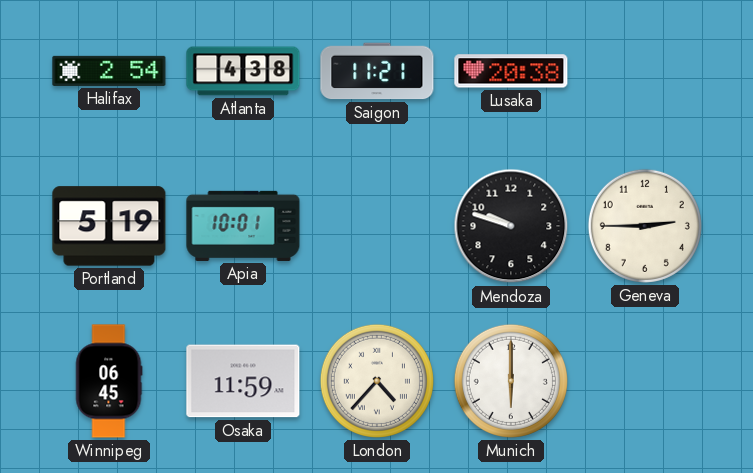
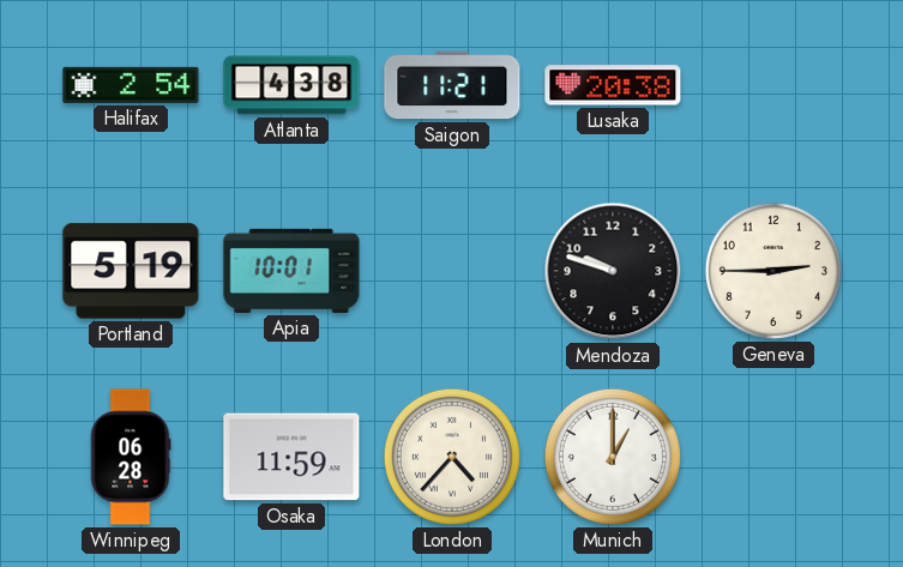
Winnipeg: 06:45 -> 06:28
Munich: 6:00 -> 1:00
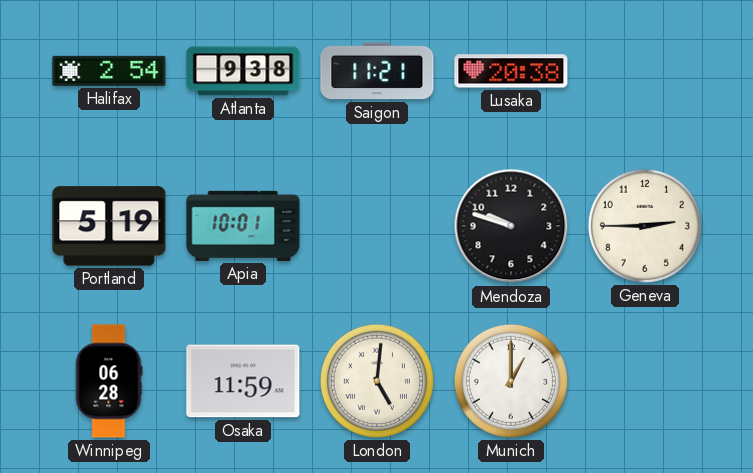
Atlanta: 4:38 -> 9:38
London: 4:37 -> 5:01
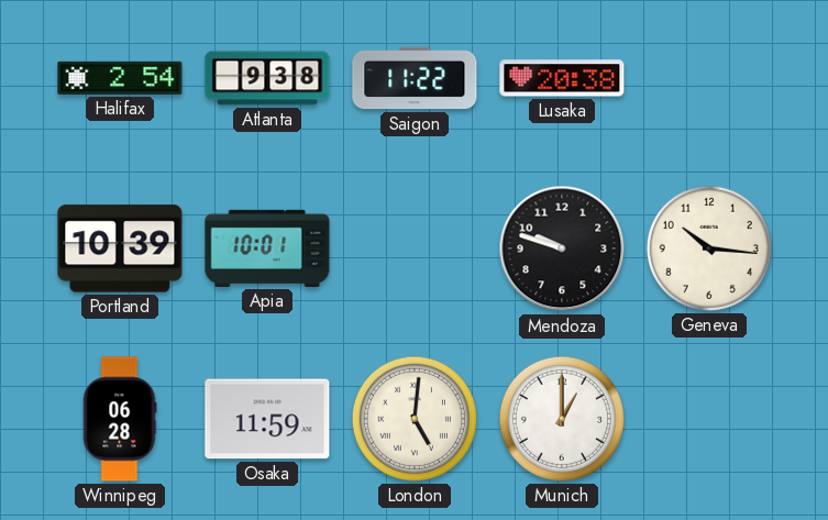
Saigon: 11:21 -> 11:22
Portland: 5:19 -> 10:39
Geneva: 2:45 -> 10:16
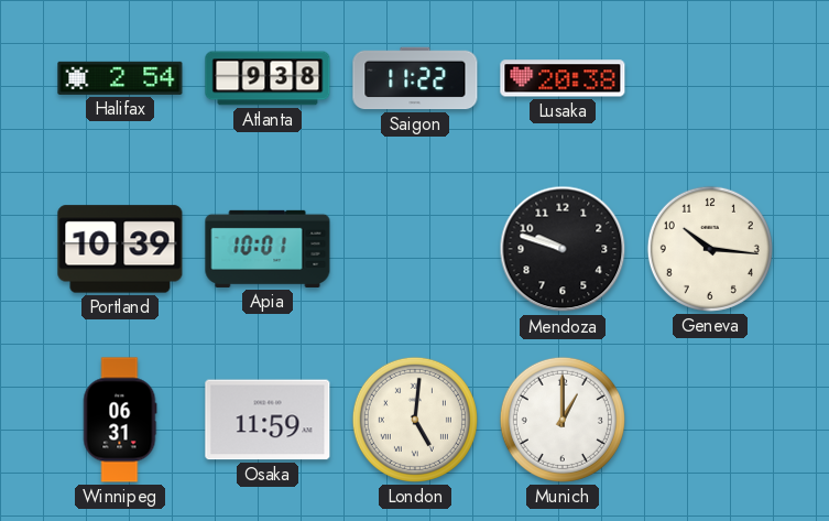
Winnipeg: 06:28 -> 06:31
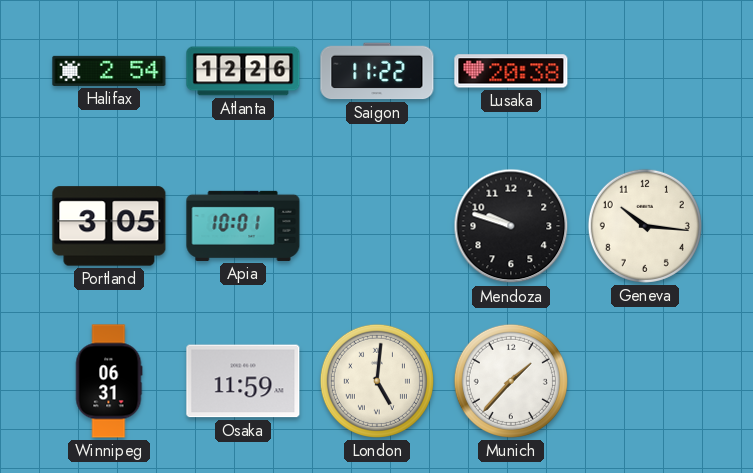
Atlanta: 9:38 -> 12:26
Portland: 10:39 -> 3:05
Munich: 1:00 -> 1:37
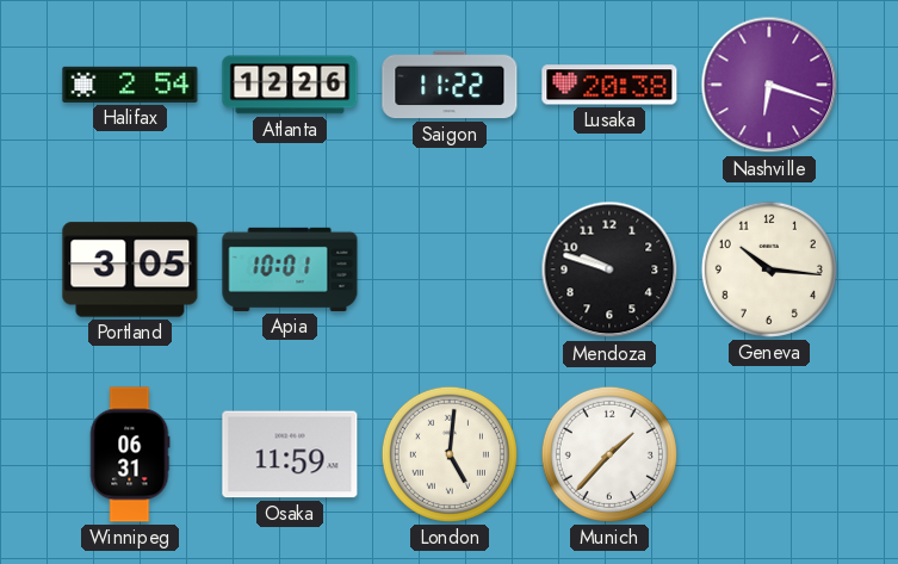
Nashville: none -> 6:18
